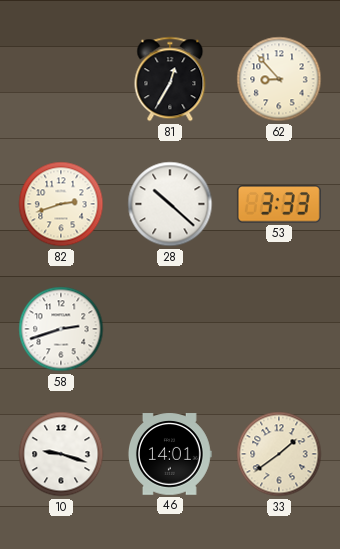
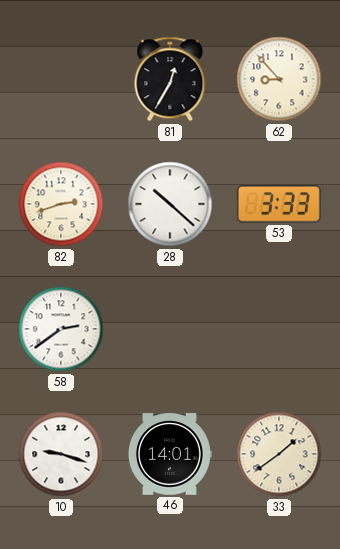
58: 2:42 -> 2:39
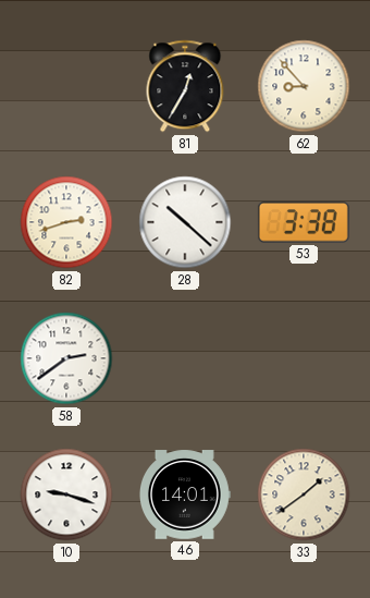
53: 3:33 -> 3:38
